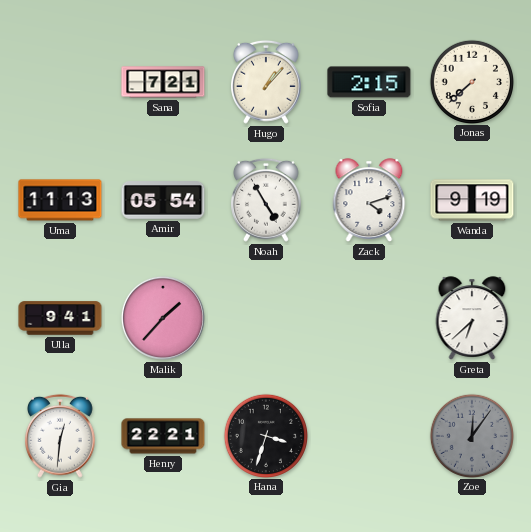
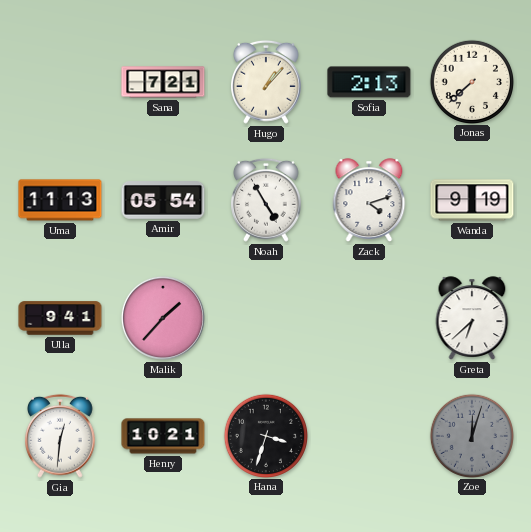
Sofia: 2:15 -> 2:13
Henry: 22:21 -> 10:21
Zoe: 12:06 -> 12:03
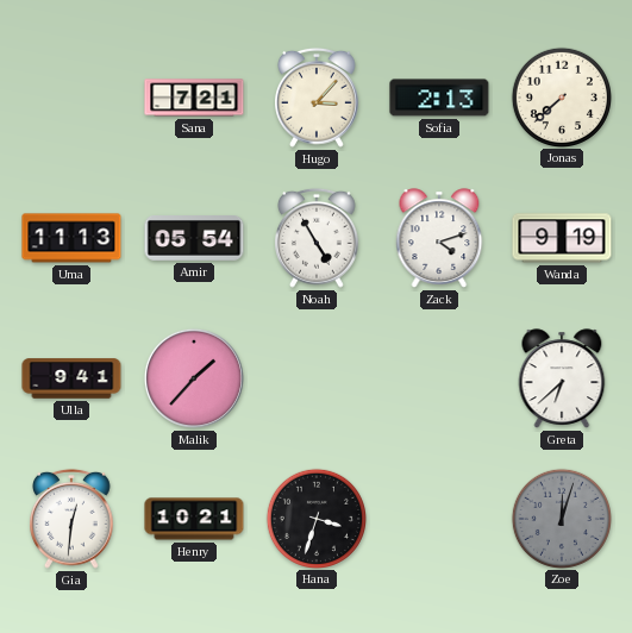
Hugo: 1:07 -> 3:07
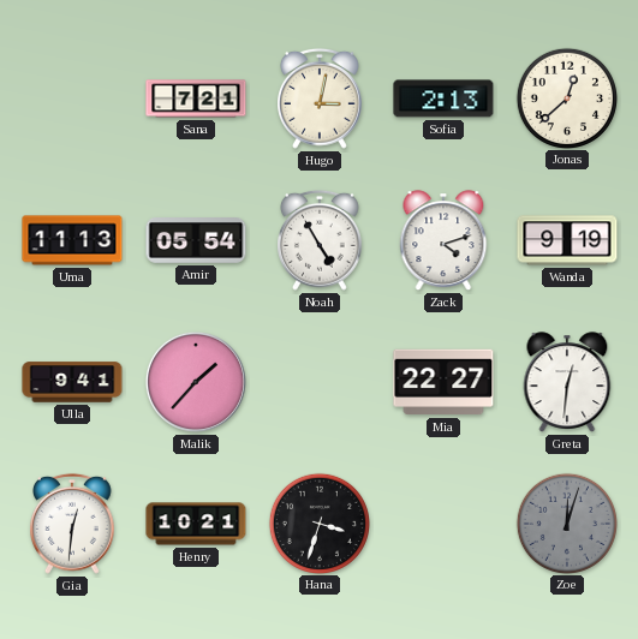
Hugo: 3:07 -> 3:02
Jonas: 7:38 -> 12:38
Mia: none -> 22:27
Greta: 6:38 -> 12:31
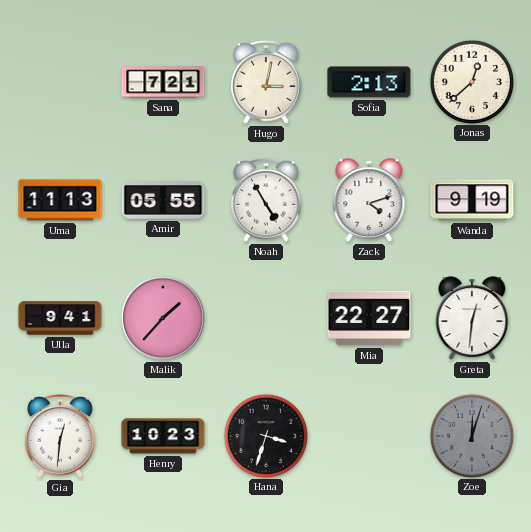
Amir: 05:54 -> 05:55
Henry: 10:21 -> 10:23
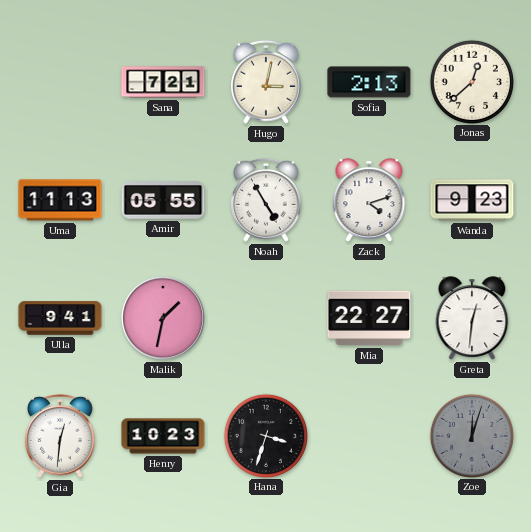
Wanda: 9:19 -> 9:23
Malik: 1:37 -> 1:32
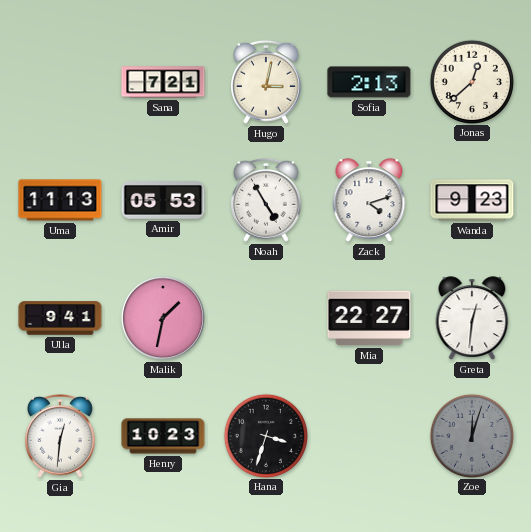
Amir: 05:55 -> 05:53
